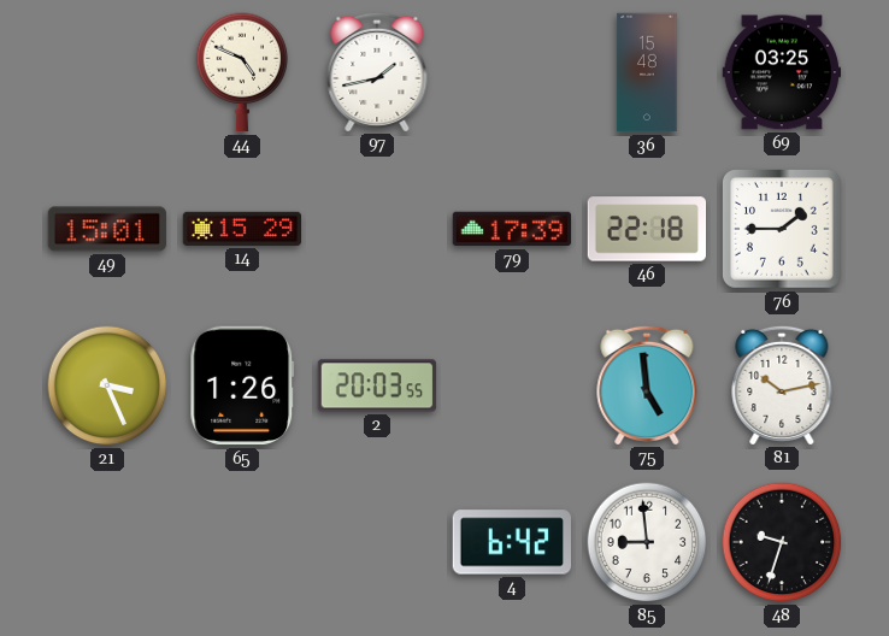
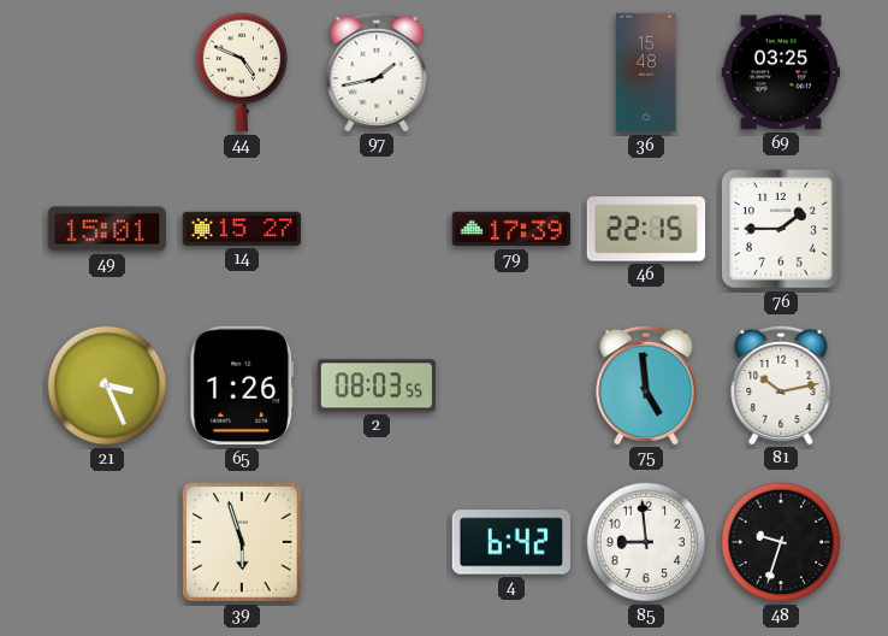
14: 15:29 -> 15:27
46: 22:18 -> 22:15
2: 20:03 -> 08:03
39: none -> 5:57
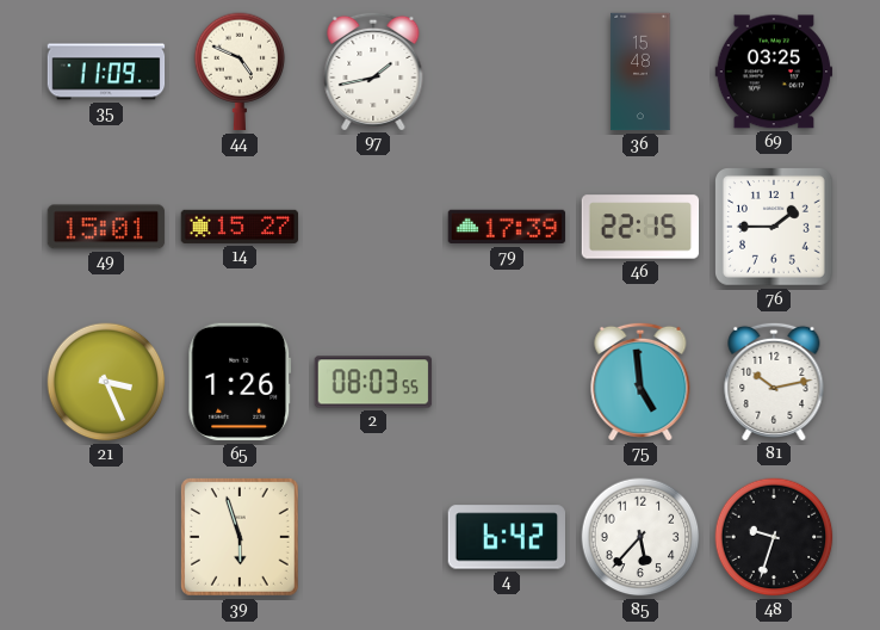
35: none -> 11:09
85: 8:59 -> 5:37
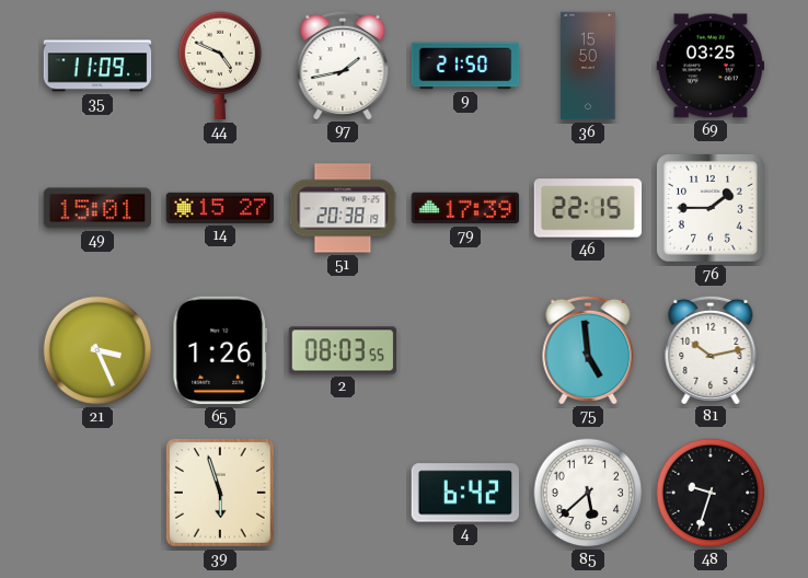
9: none -> 21:50
36: 15:48 -> 15:50
51: none -> 20:38
85: 5:37 -> 5:38
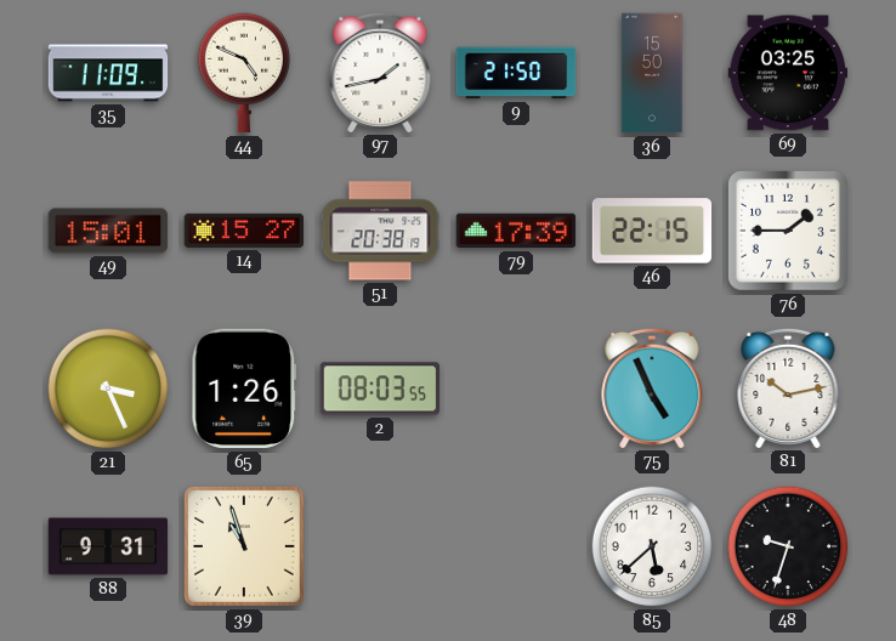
75: 4:59 -> 4:56
88: none -> 9:31
39: 5:57 -> 10:57
4: 6:42 -> none
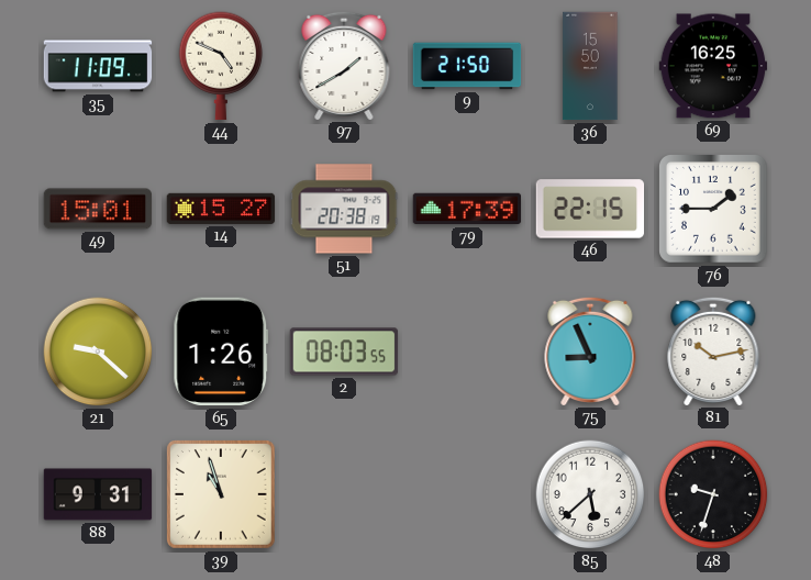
97: 1:43 -> 1:40
69: 03:25 -> 16:25
21: 3:26 -> 9:22
75: 4:56 -> 8:56
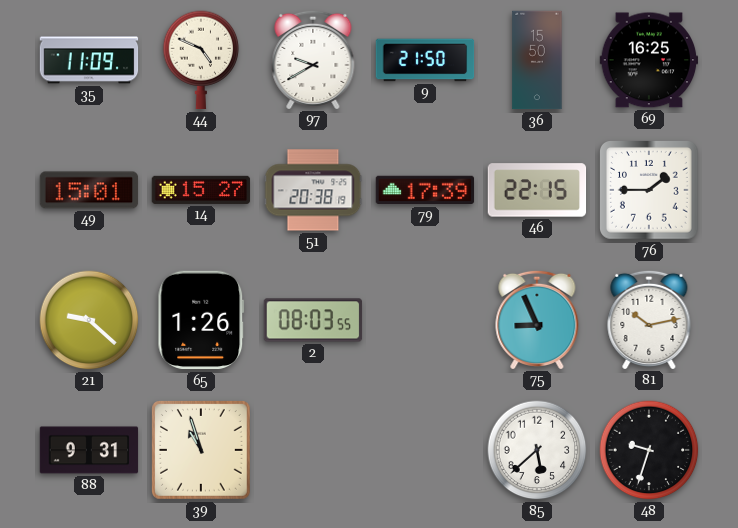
97: 1:40 -> 9:40
